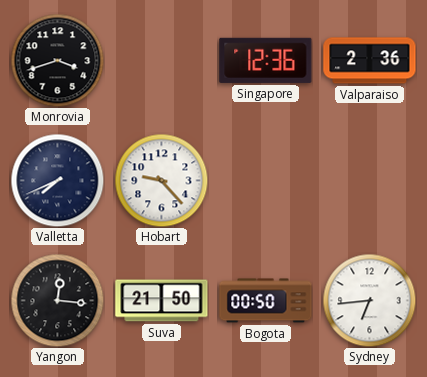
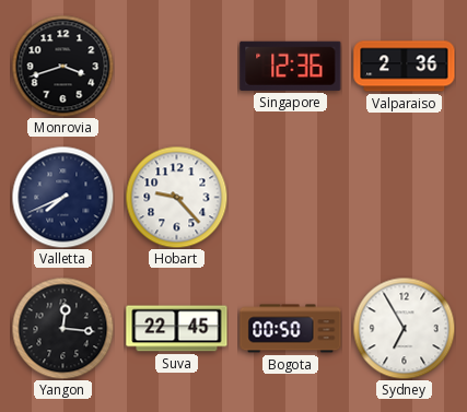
Suva: 21:50 -> 22:45
Sydney: 6:44 -> 6:55
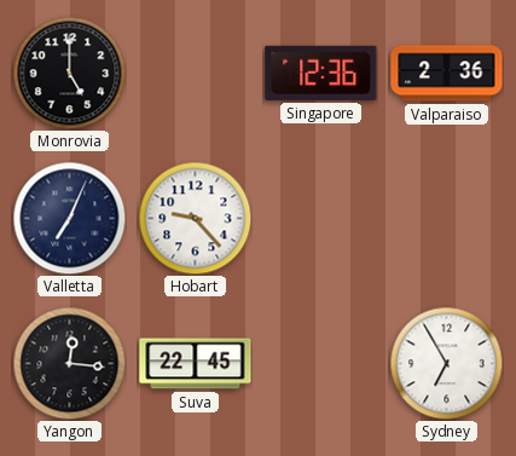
Monrovia: 3:42 -> 5:00
Valletta: 7:41 -> 7:04
Bogota: 00:50 -> none
